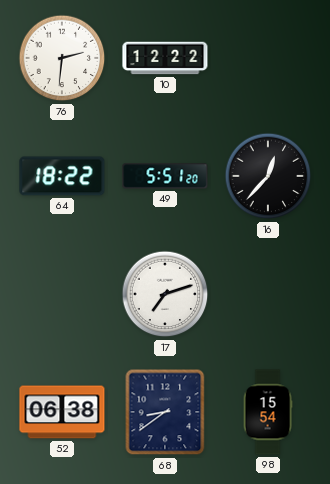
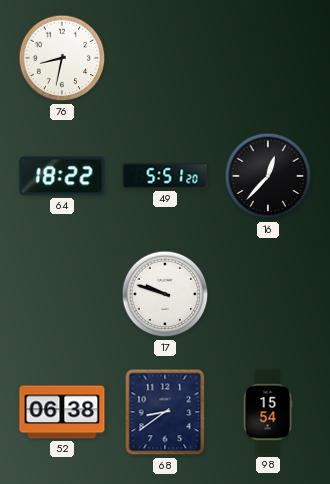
76: 2:31 -> 8:32
10: 12:22 -> none
17: 7:12 -> 9:48
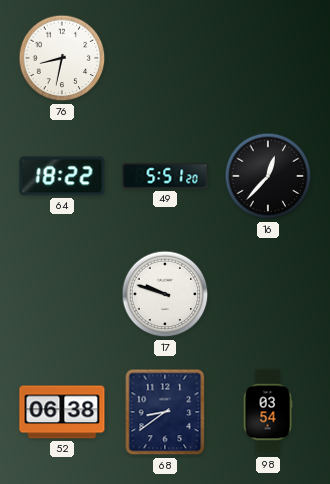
98: 15:54 -> 03:54
